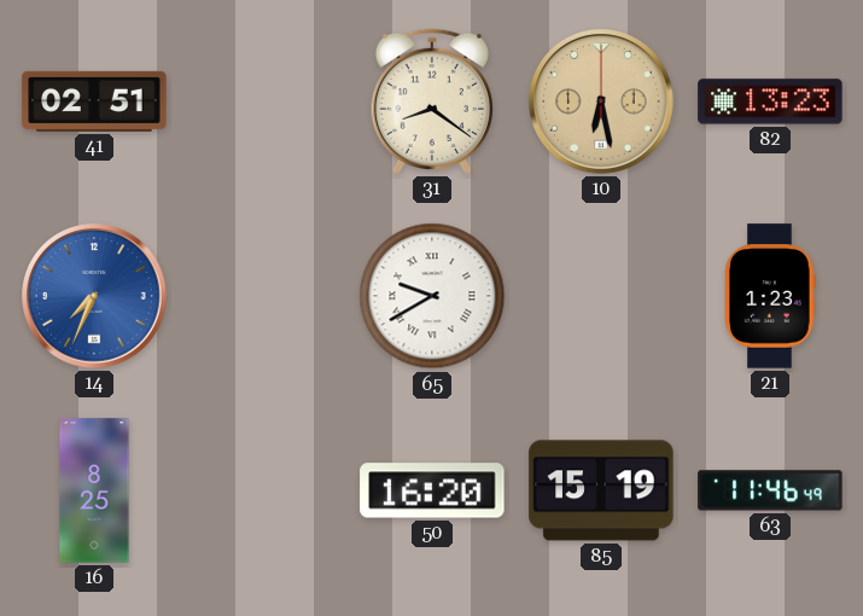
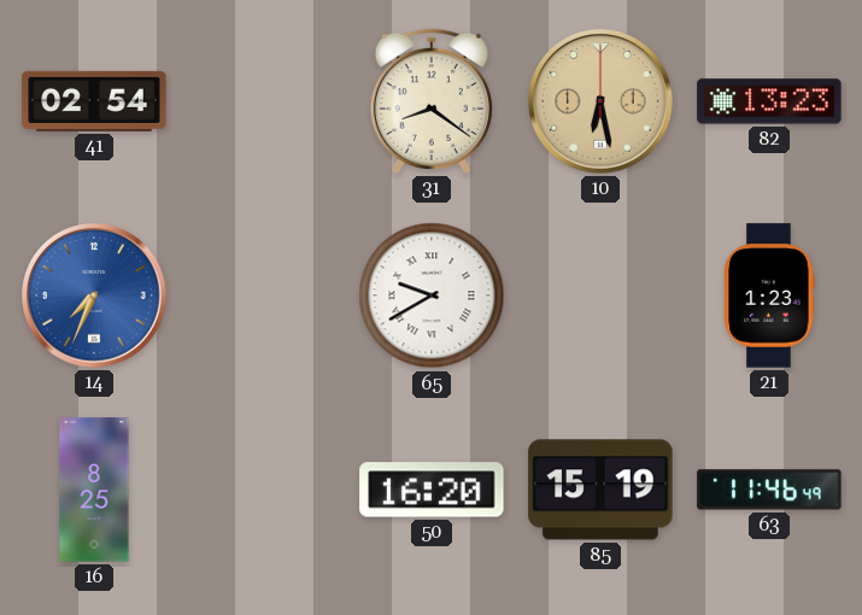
41: 02:51 -> 02:54
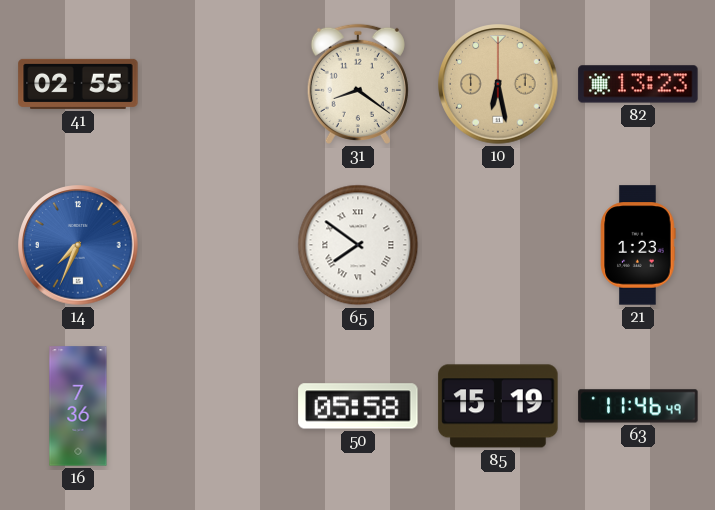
41: 02:54 -> 02:55
65: 9:40 -> 7:51
16: 8:25 -> 7:36
50: 16:20 -> 05:58
